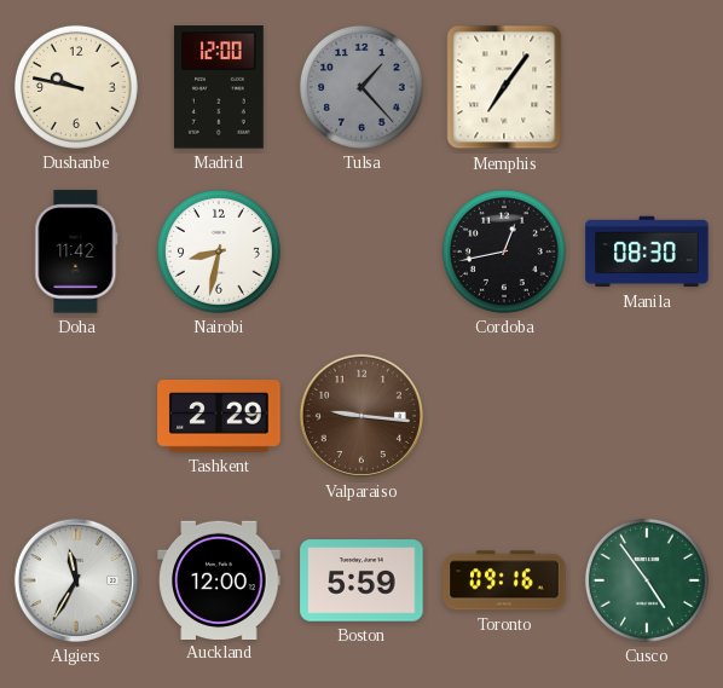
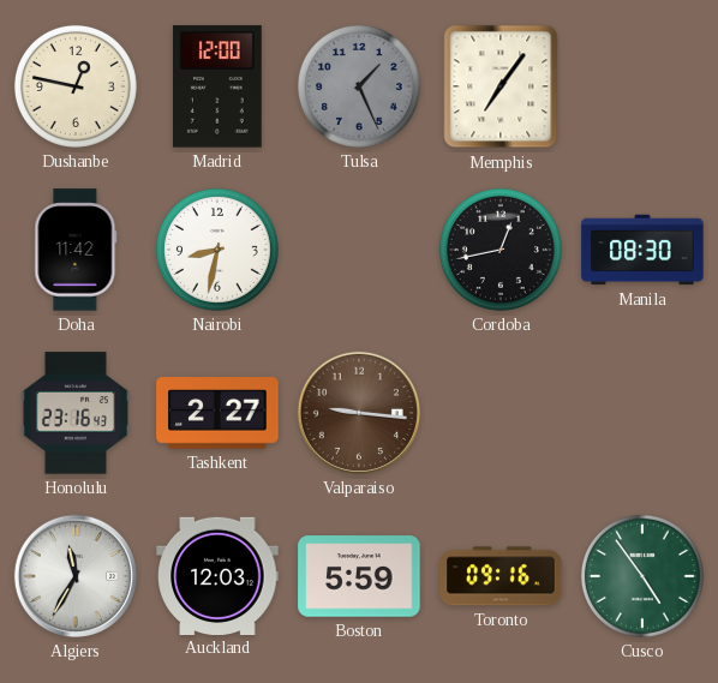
Dushanbe: 9:47 -> 12:47
Tulsa: 1:23 -> 1:26
Honolulu: none -> 23:16
Tashkent: 2:29 -> 2:27
Auckland: 12:00 -> 12:03
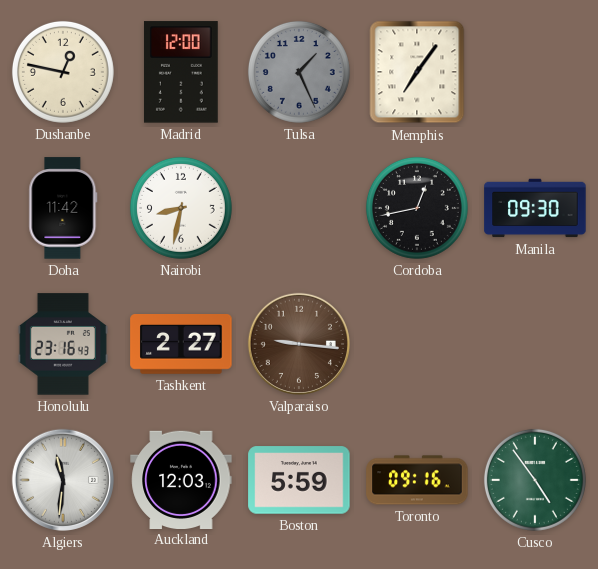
Manila: 08:30 -> 09:30
Algiers: 11:35 -> 11:31
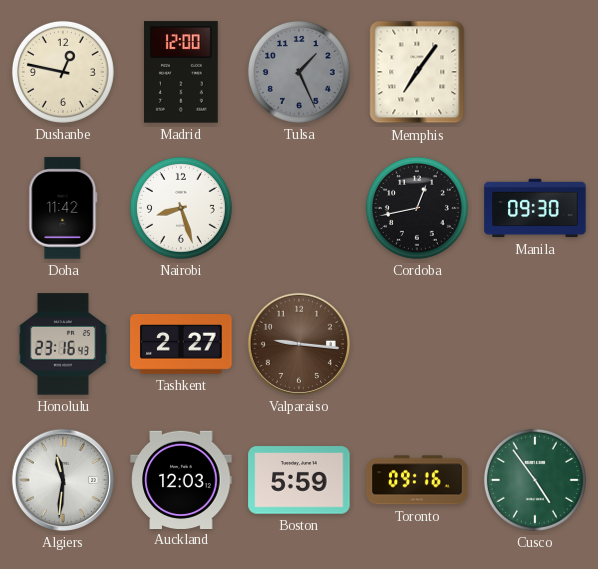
Nairobi: 8:32 -> 8:27
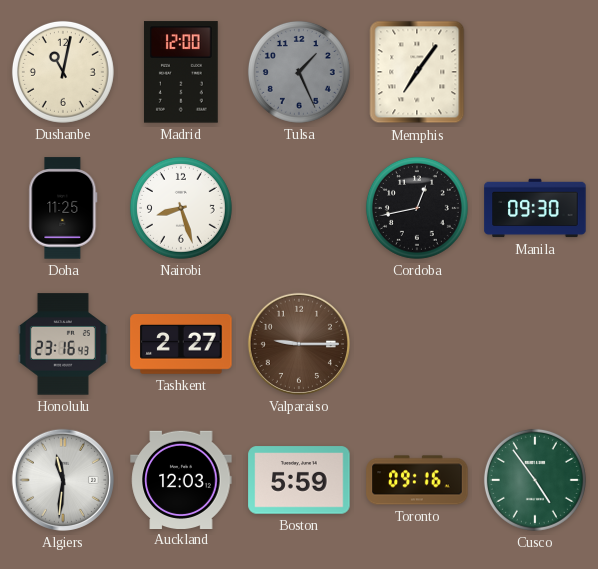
Dushanbe: 12:47 -> 11:02
Doha: 11:42 -> 11:25
Valparaiso: 9:16 -> 9:15
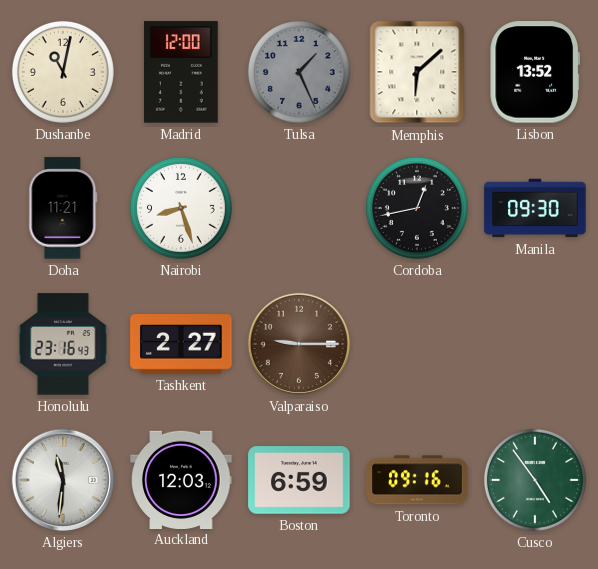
Memphis: 7:06 -> 6:08
Lisbon: none -> 13:52
Doha: 11:25 -> 11:21
Boston: 5:59 -> 6:59
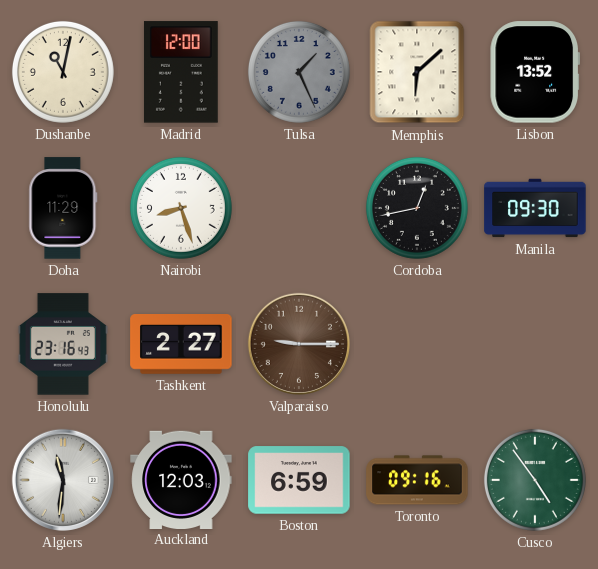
Doha: 11:21 -> 11:29
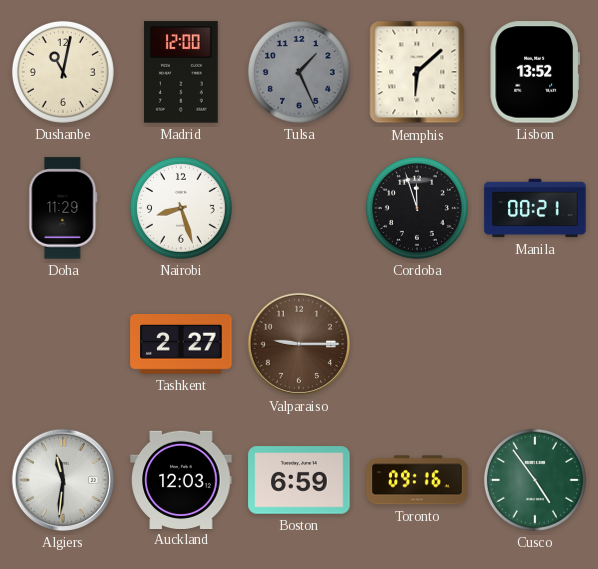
Cordoba: 12:43 -> 11:57
Manila: 09:30 -> 00:21
Honolulu: 23:16 -> none
